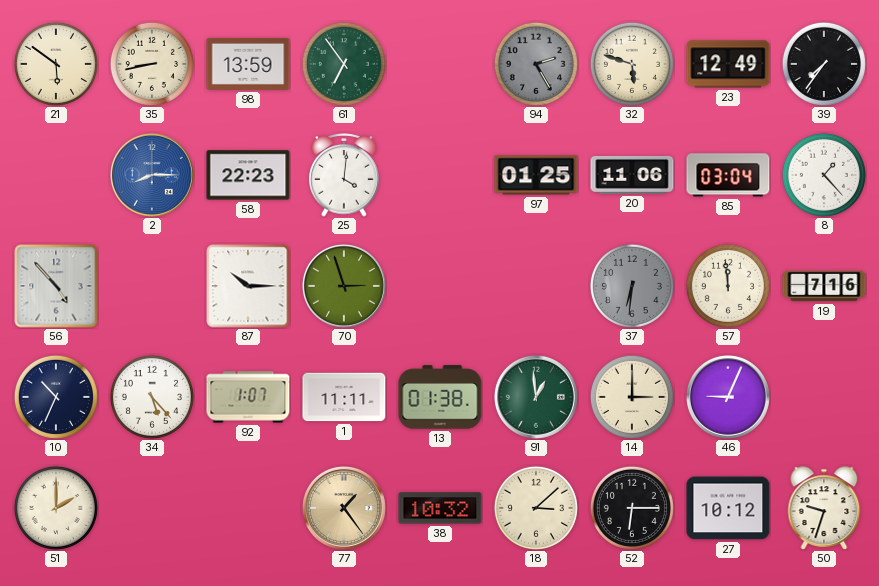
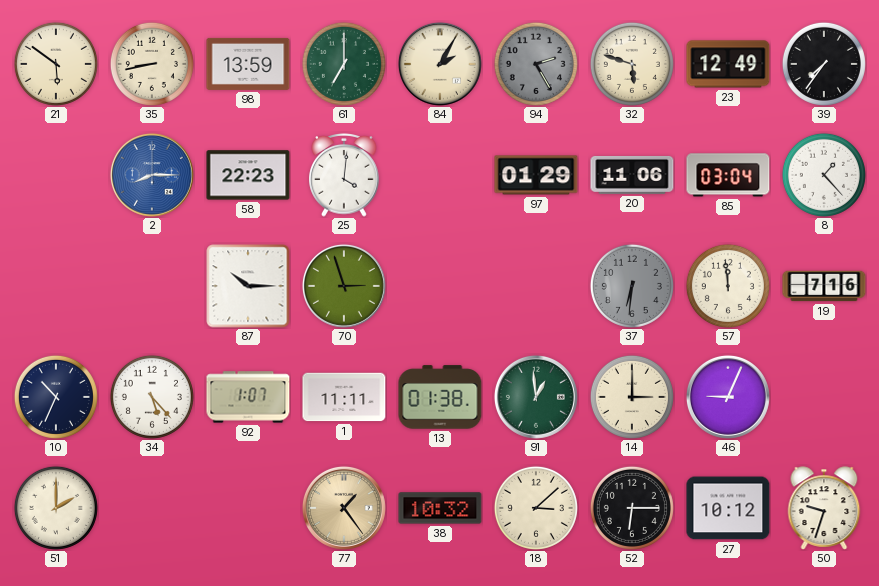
61: 6:54 -> 7:00
84: none -> 2:05
97: 01:25 -> 01:29
56: 4:53 -> none
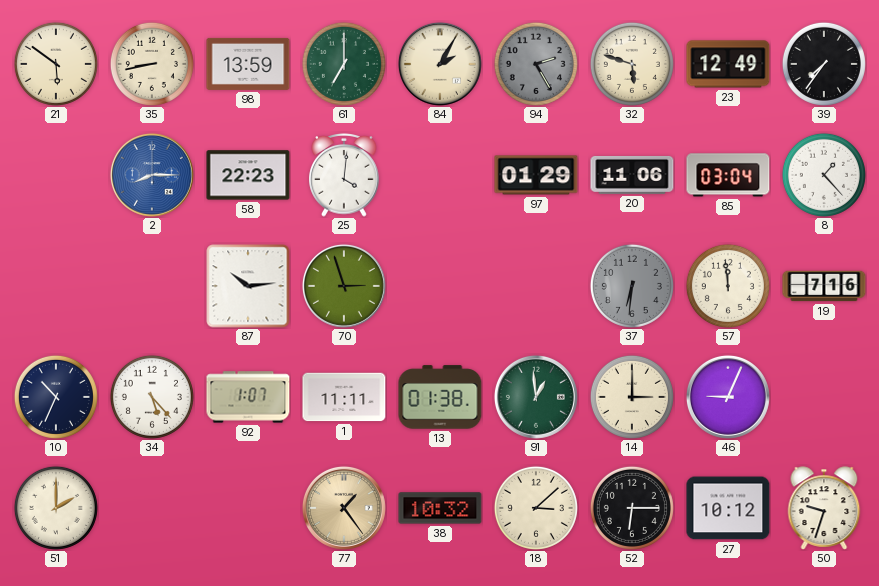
87: 10:15 -> 10:14
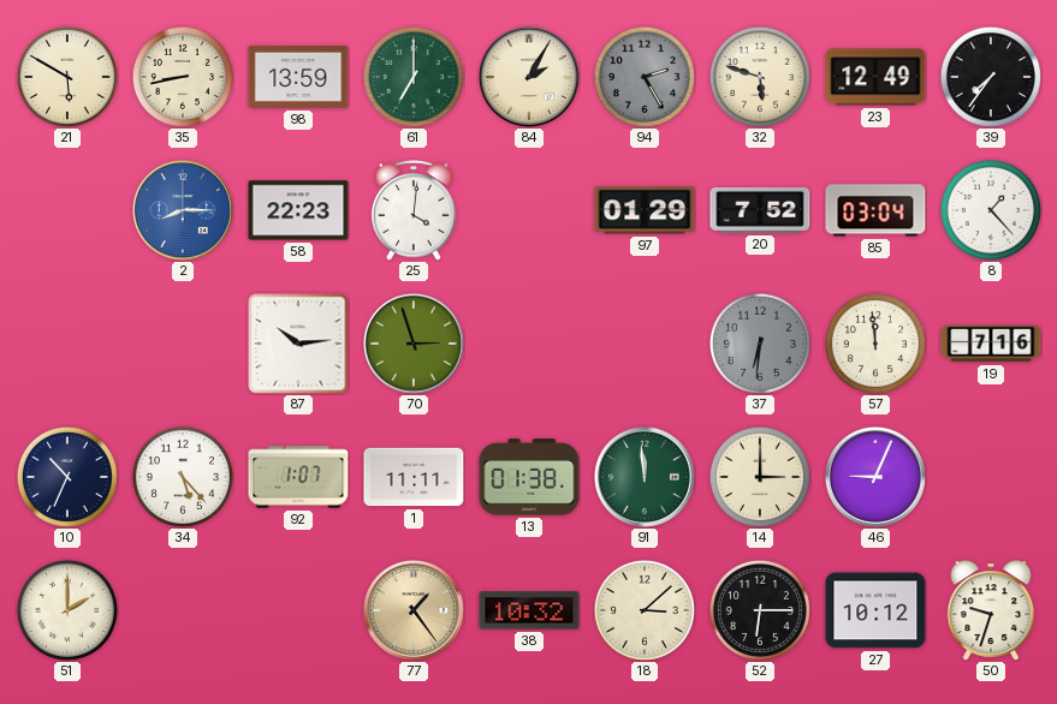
21: 5:51 -> 5:50
20: 11:06 -> 7:52
91: 12:59 -> 11:59
